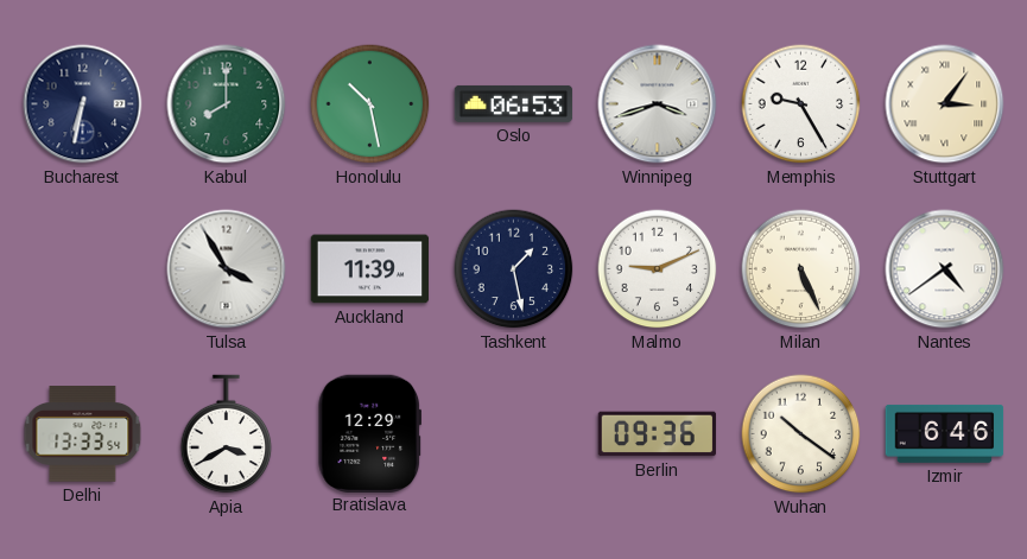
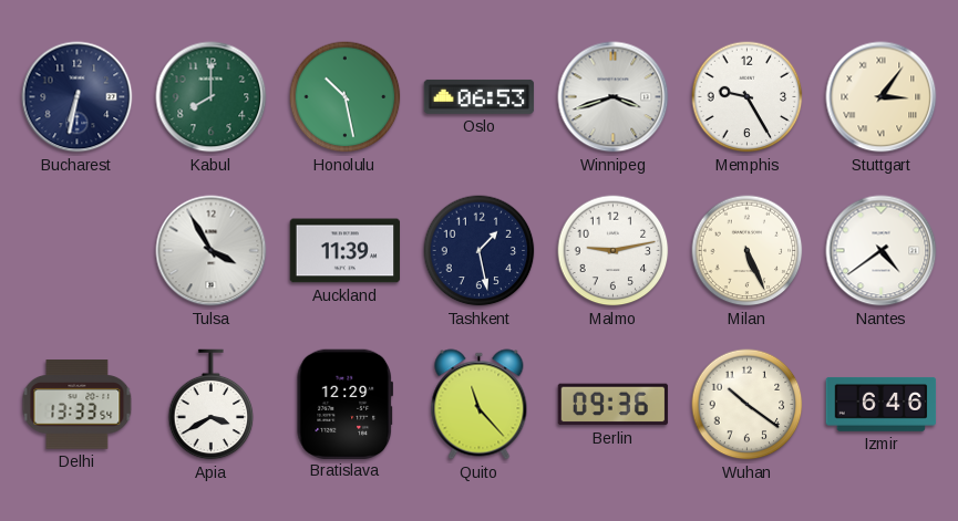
Malmo: 9:11 -> 9:13
Quito: none -> 11:23
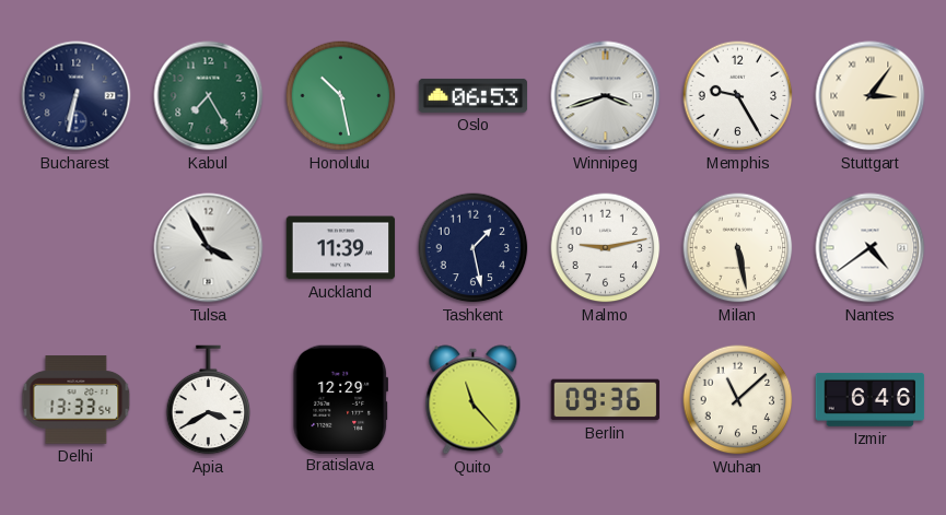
Kabul: 8:00 -> 7:25
Milan: 5:26 -> 5:28
Wuhan: 10:21 -> 11:08
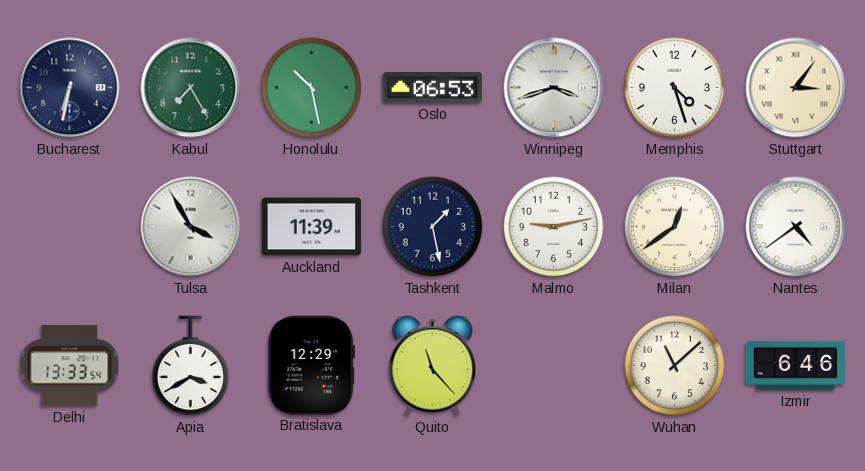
Memphis: 9:25 -> 4:27
Milan: 5:28 -> 12:39
Berlin: 09:36 -> none
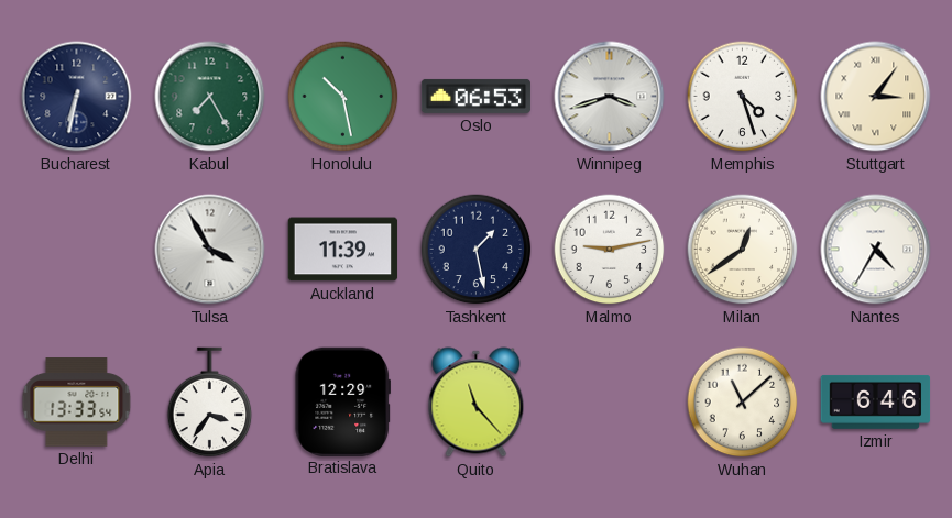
Nantes: 4:39 -> 4:35
Apia: 3:40 -> 3:36
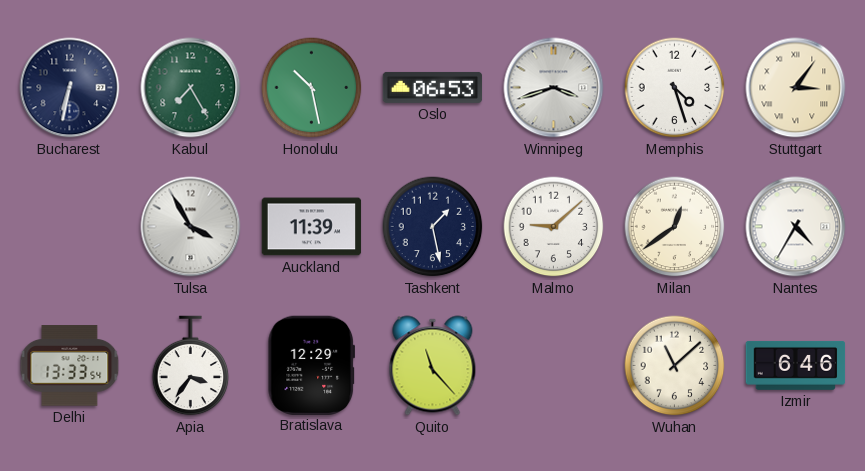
Malmo: 9:13 -> 9:08
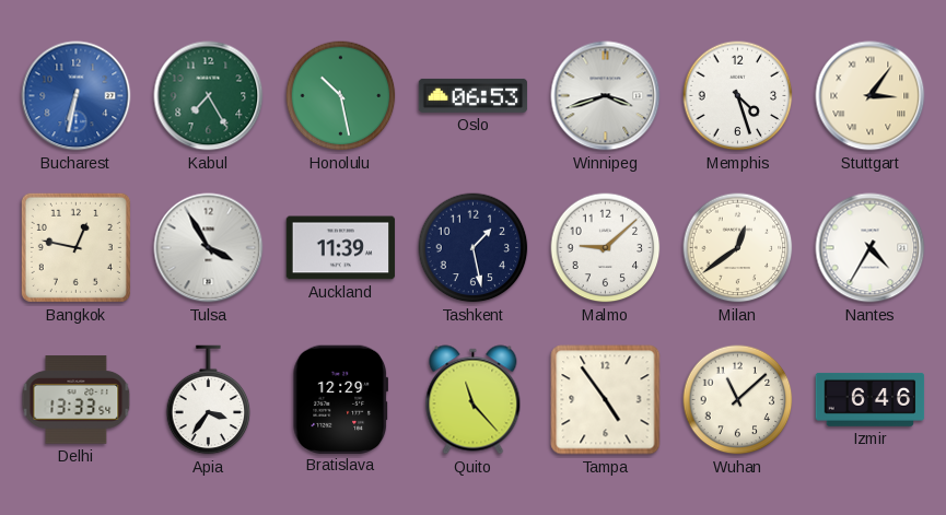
Bucharest dial: navy -> blue
Bangkok: none -> 12:47
Tampa: none -> 4:54
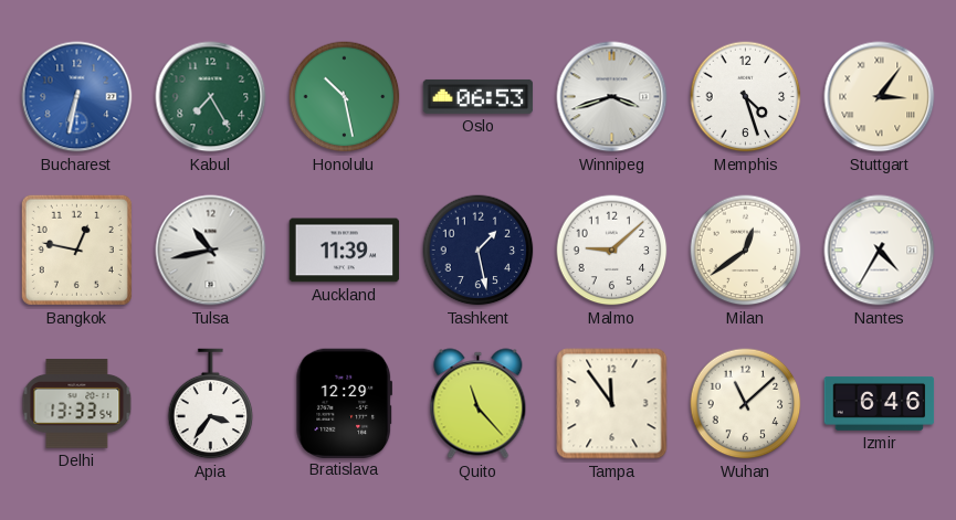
Tulsa: 3:55 -> 10:43
Tampa: 4:54 -> 11:54
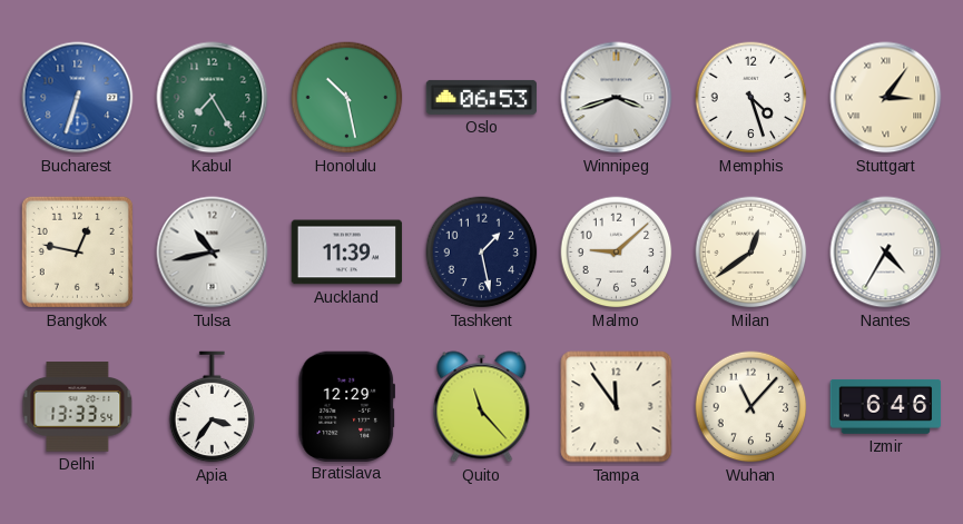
Bucharest: 6:32 -> 6:33
Wuhan: 11:08 -> 11:07
